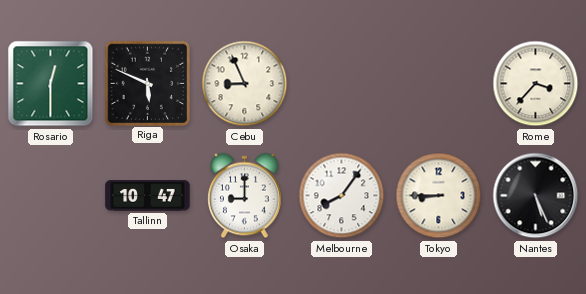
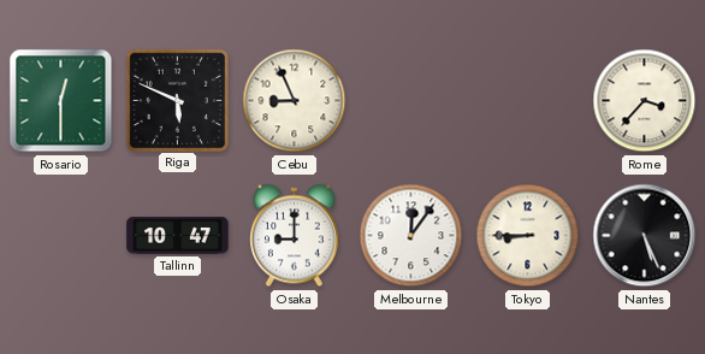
Melbourne: 8:06 -> 12:06
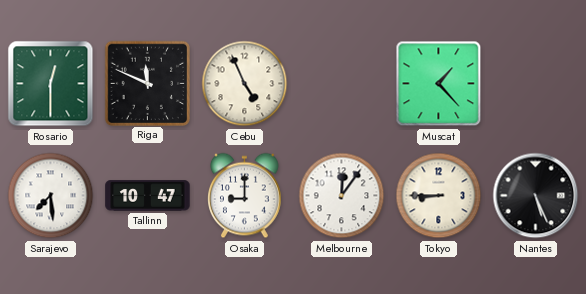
Riga: 5:49 -> 11:49
Cebu: 8:56 -> 4:56
Muscat: none -> 1:23
Rome: 3:37 -> none
Sarajevo: none -> 7:29
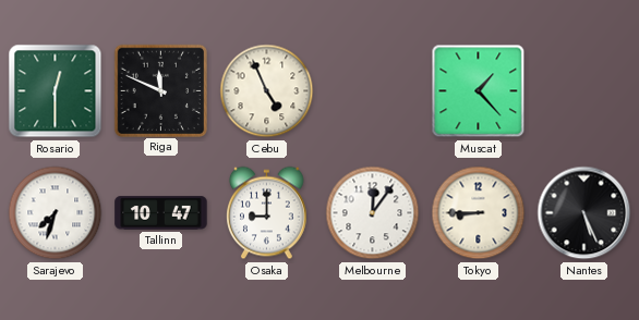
Sarajevo: 7:29 -> 7:33
